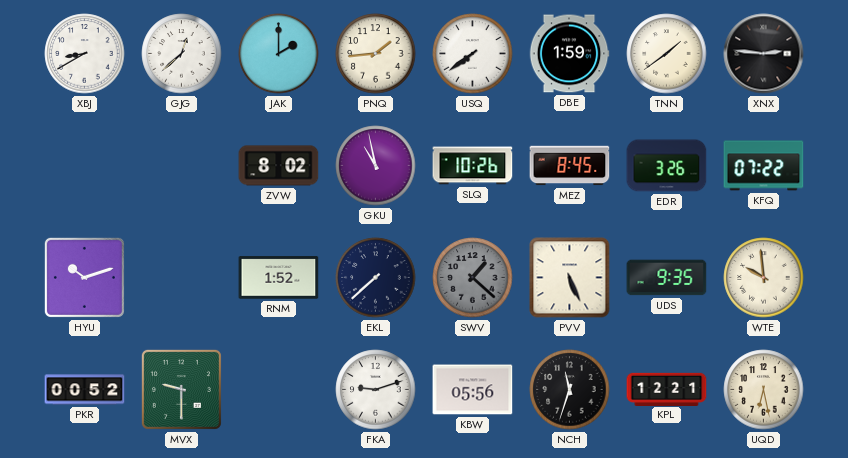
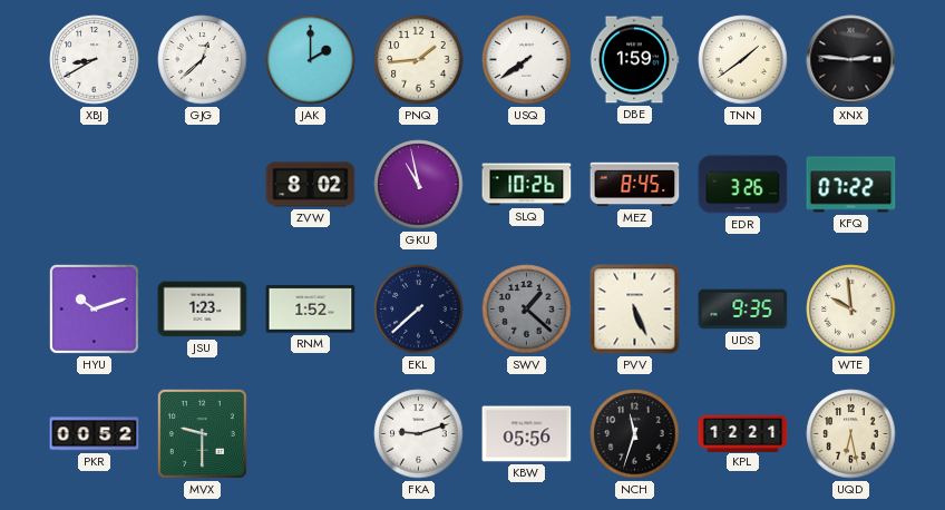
JSU: none -> 1:23
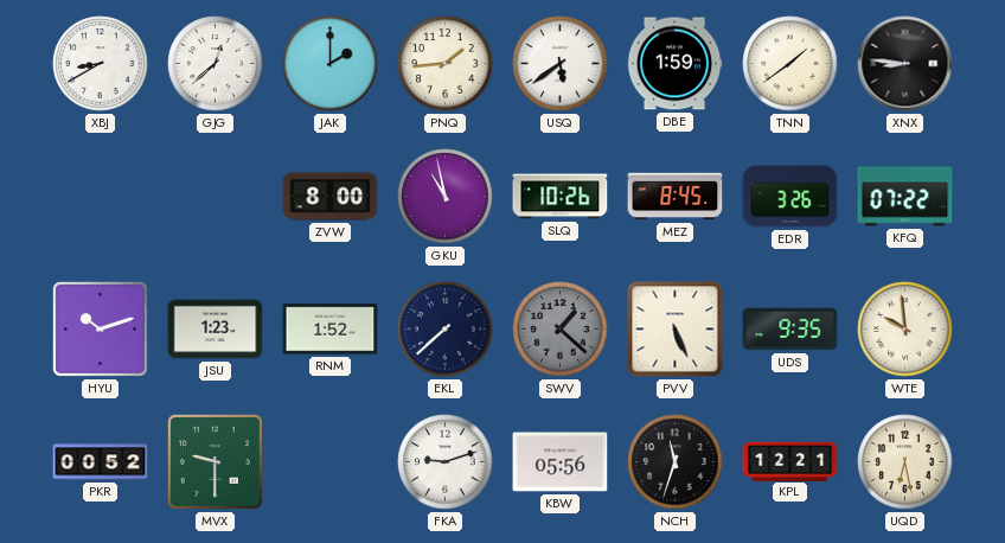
USQ: 7:39 -> 5:39
XNX: 2:46 -> 8:46
ZVW: 8:02 -> 8:00
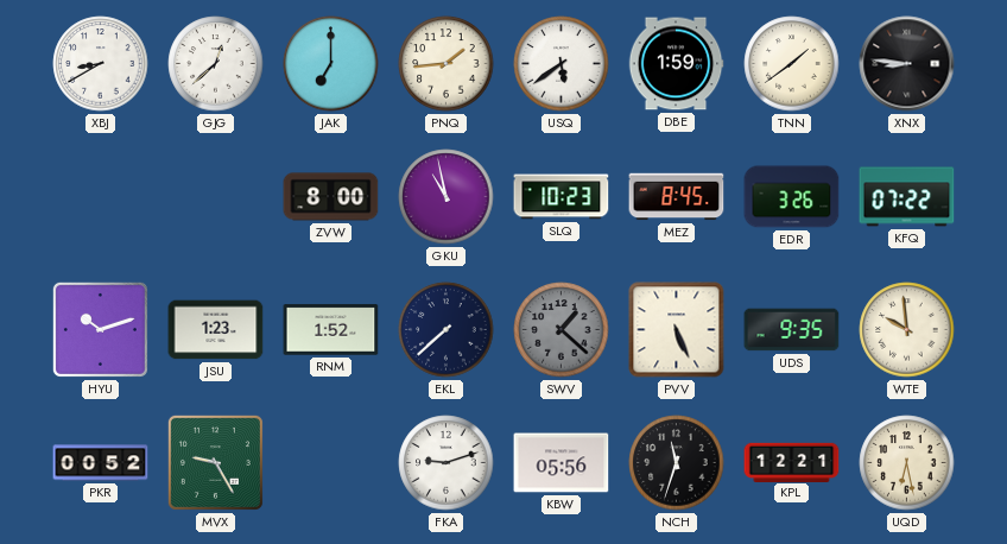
JAK: 2:00 -> 7:00
SLQ: 10:26 -> 10:23
MVX: 9:30 -> 9:25
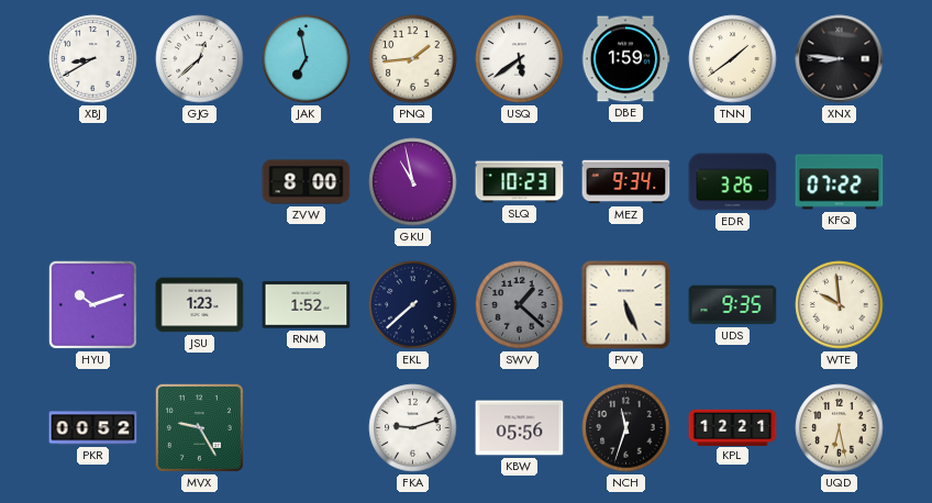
JAK: 7:00 -> 6:58
MEZ: 8:45 -> 9:34
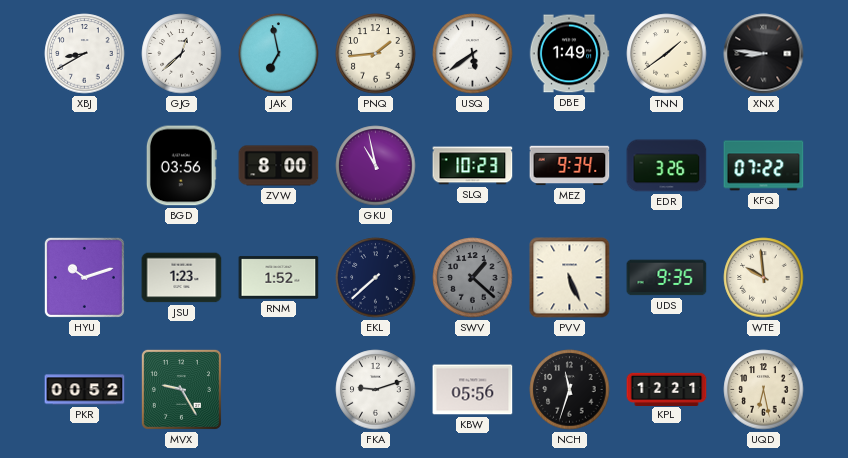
DBE: 1:59 -> 1:49
BGD: none -> 03:56
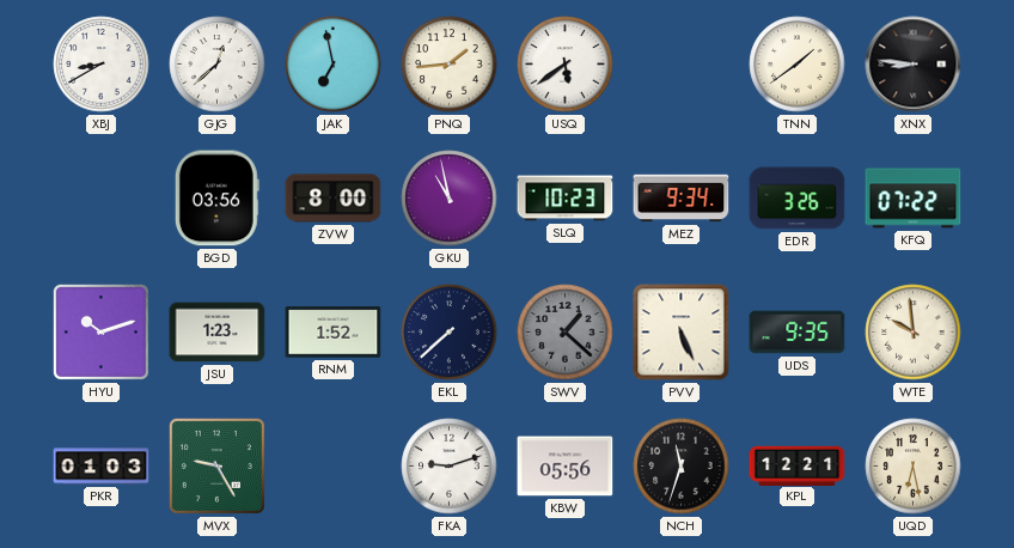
DBE: 1:49 -> none
PKR: 00:52 -> 01:03
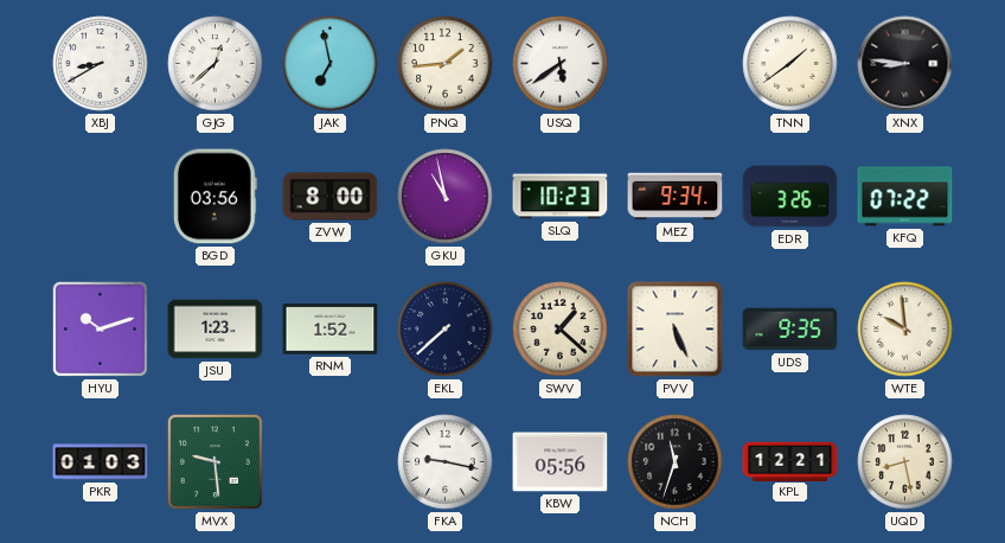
SWV dial: grey -> cream
MVX: 9:25 -> 9:29
FKA: 9:12 -> 9:17
UQD: 6:28 -> 8:28
